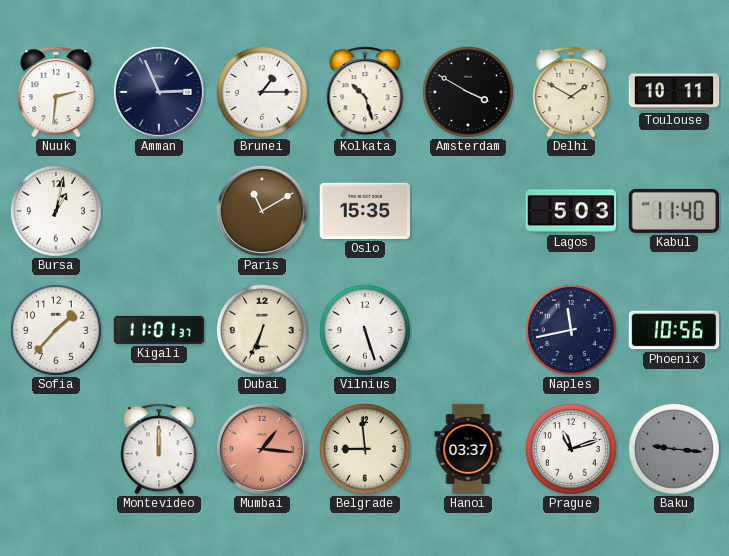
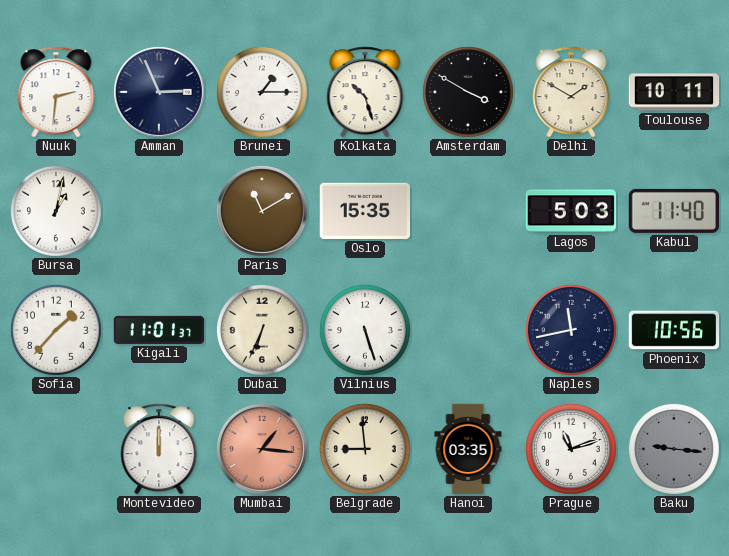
Hanoi: 03:37 -> 03:35
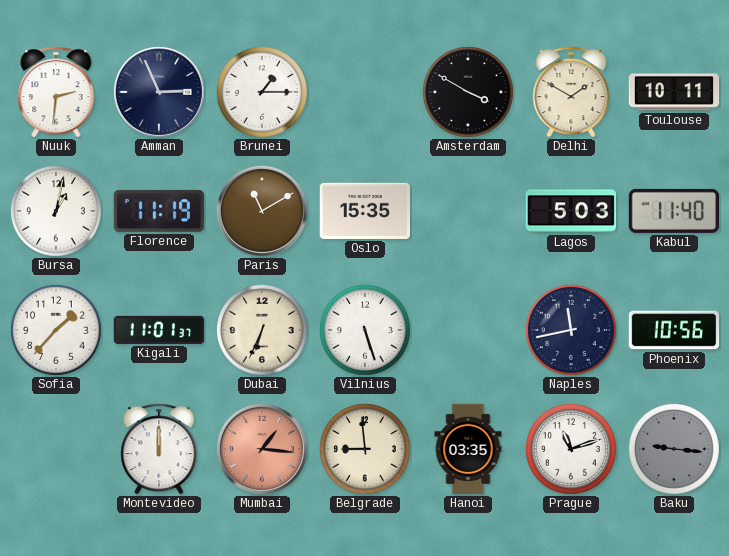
Kolkata: 10:27 -> none
Florence: none -> 11:19
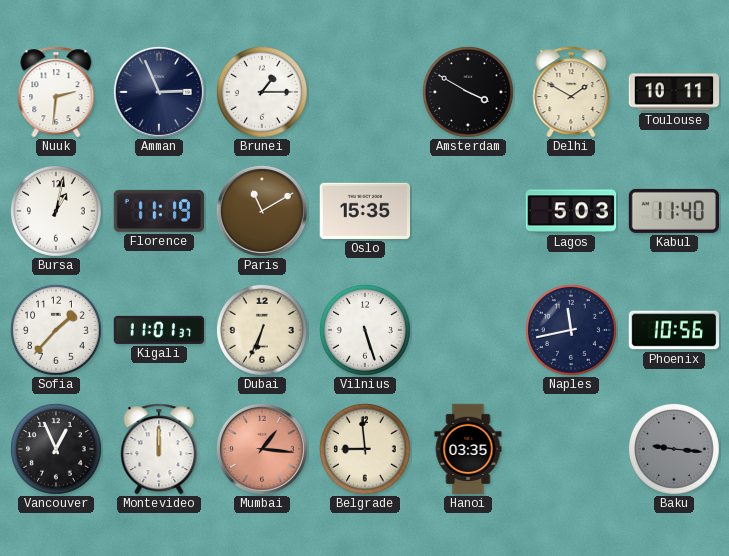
Vancouver: none -> 12:56
Prague: 11:12 -> none
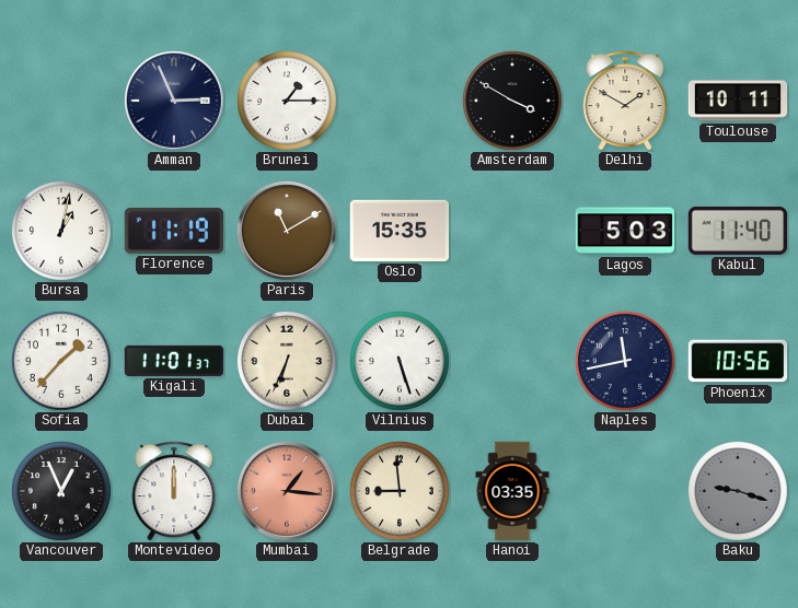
Nuuk: 2:31 -> none
Baku: 9:16 -> 9:18
